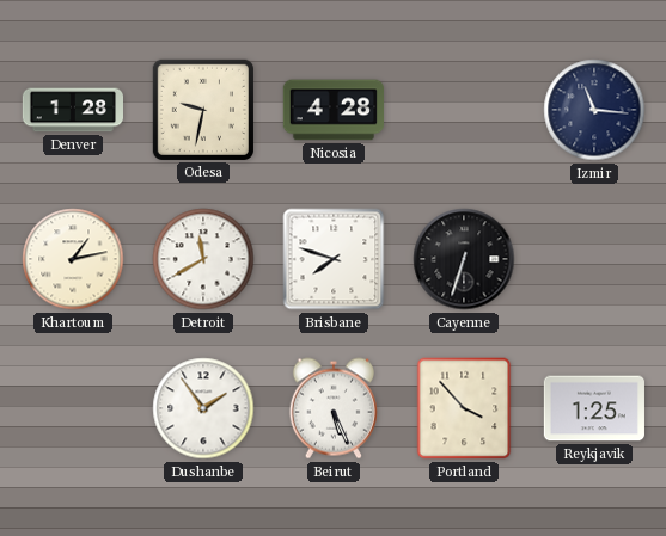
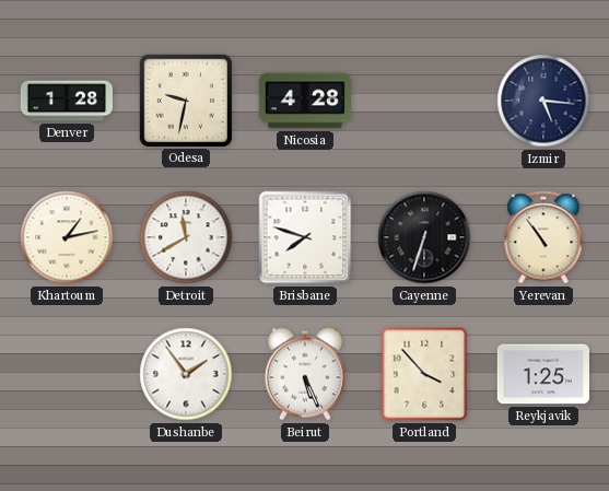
Izmir: 11:16 -> 5:16
Yerevan: none -> 10:54
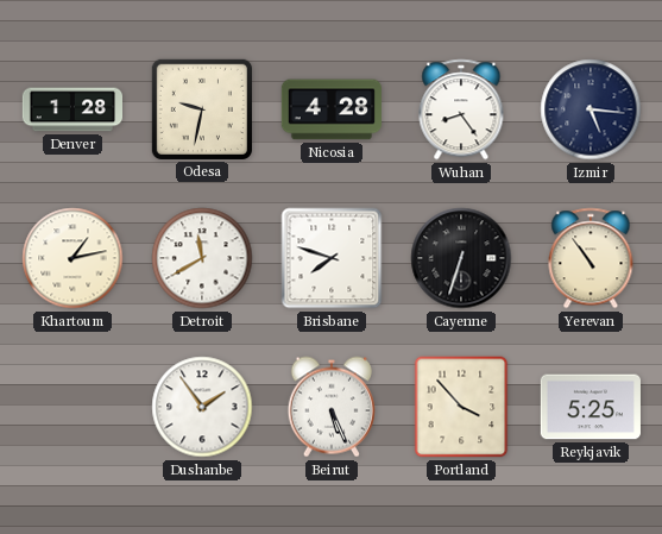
Wuhan: none -> 8:24
Reykjavik: 1:25 -> 5:25
